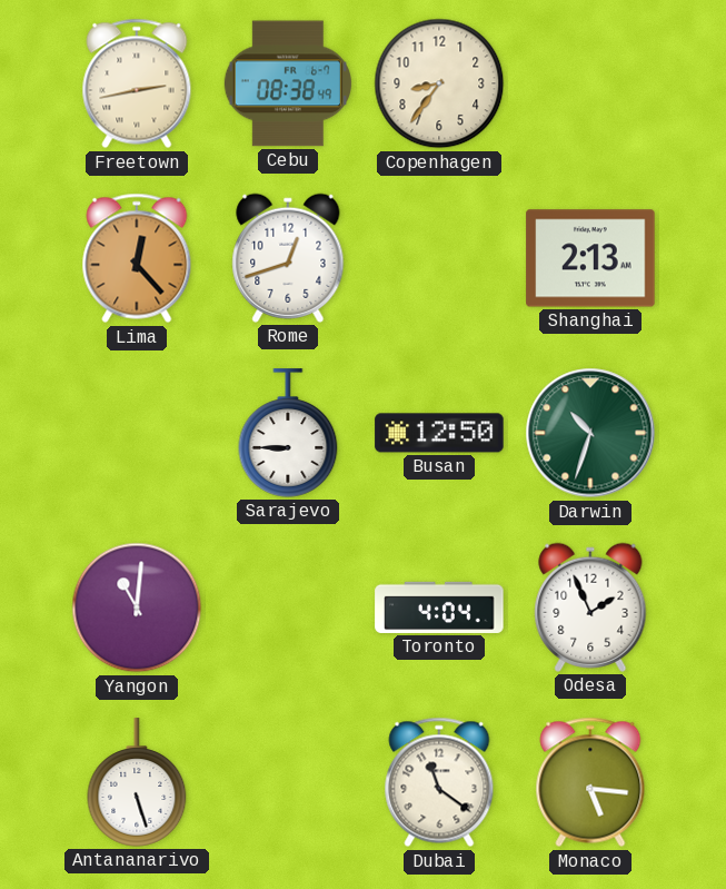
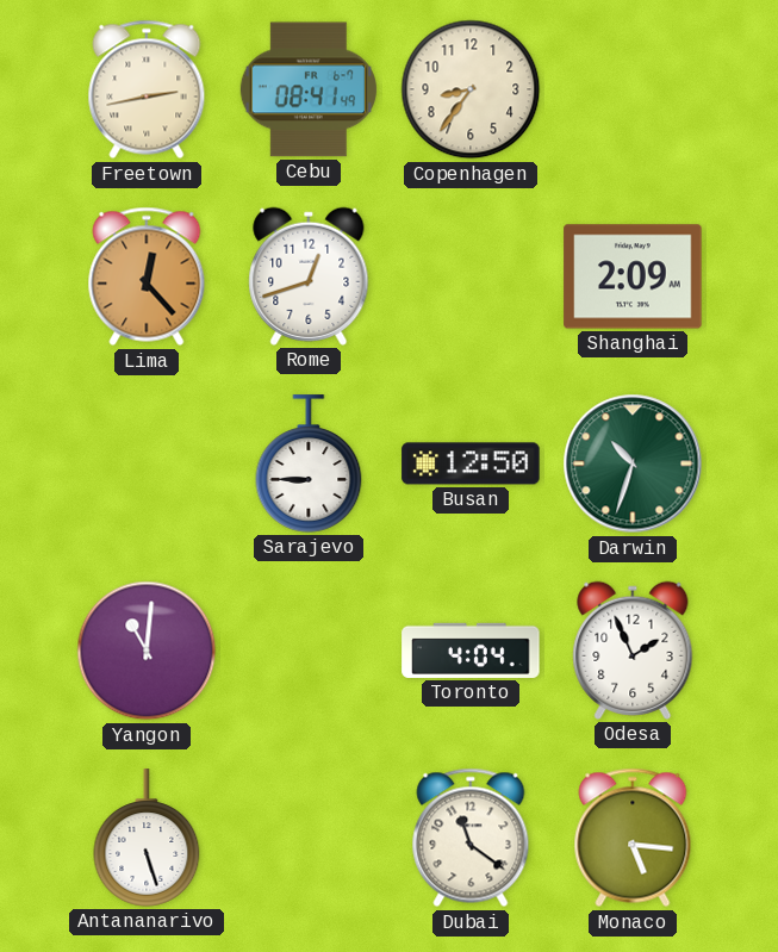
Cebu: 08:38 -> 08:41
Shanghai: 2:13 -> 2:09
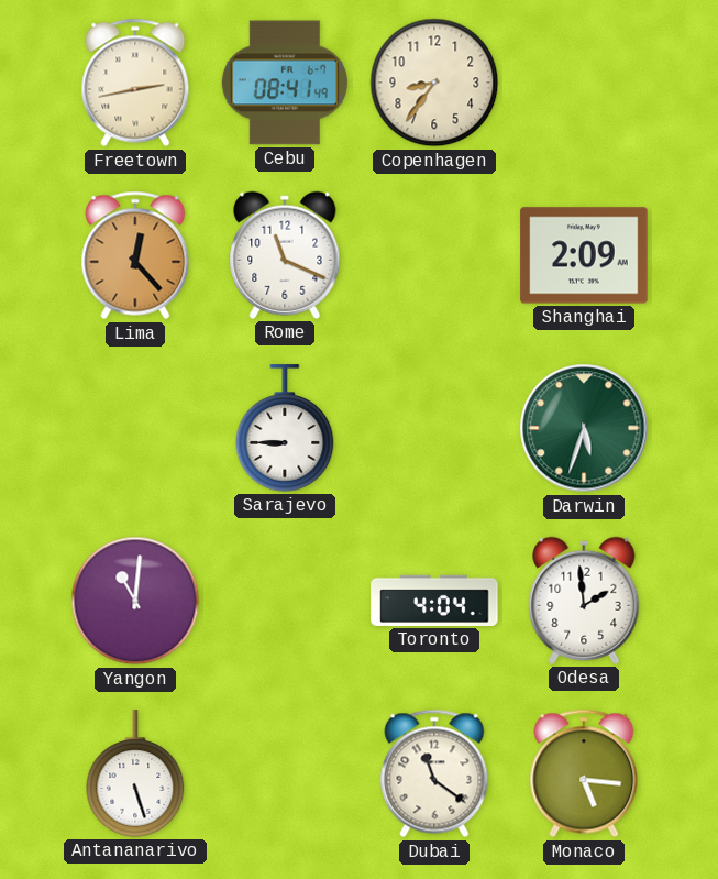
Rome: 12:42 -> 11:19
Busan: 12:50 -> none
Darwin: 10:33 -> 5:33
Odesa: 1:56 -> 1:59
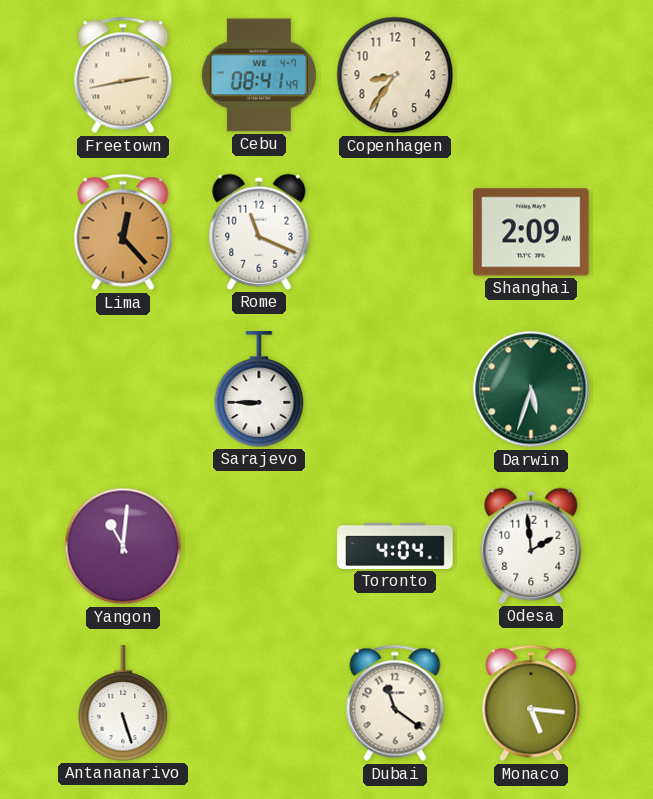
Cebu date: FR 6-7 -> WE 4-7
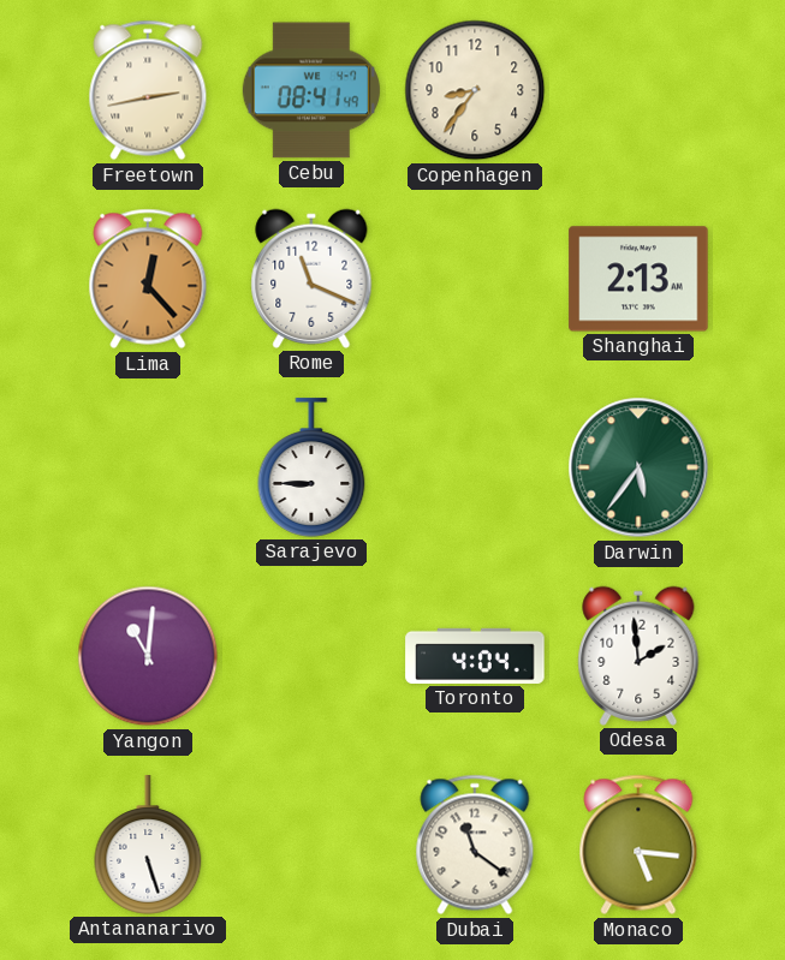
Shanghai: 2:09 -> 2:13
Darwin: 5:33 -> 5:36
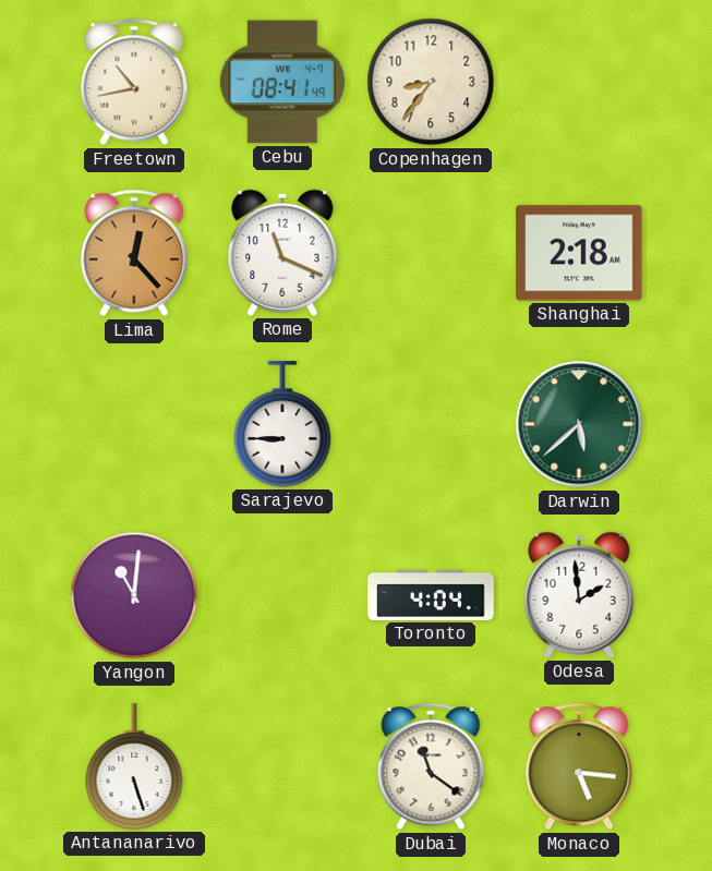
Freetown: 2:43 -> 10:43
Shanghai: 2:13 -> 2:18
Darwin: 5:36 -> 5:38
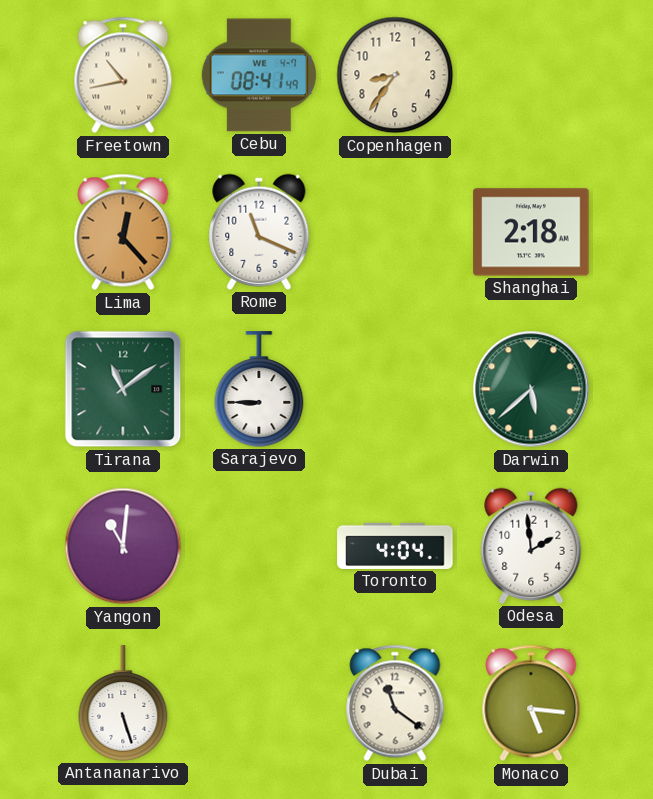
Tirana: none -> 11:09
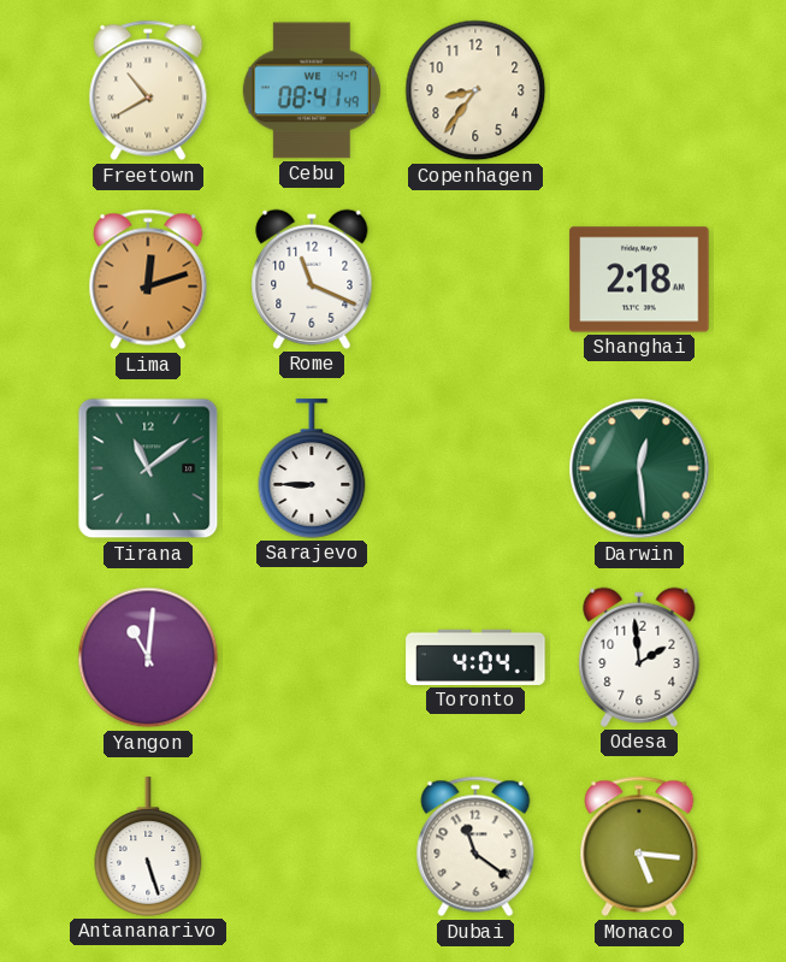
Freetown: 10:43 -> 10:40
Lima: 12:23 -> 12:12
Darwin: 5:38 -> 12:29
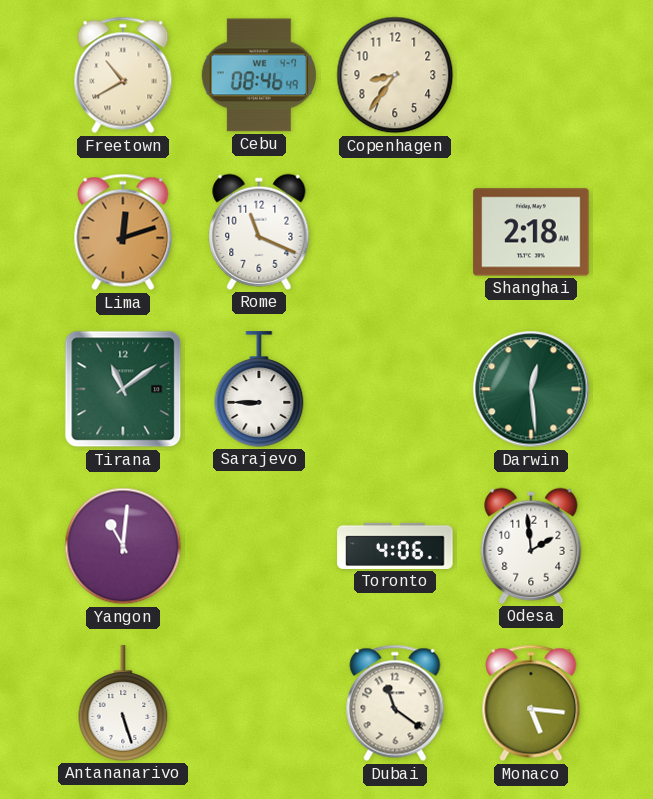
Cebu: 08:41 -> 08:46
Toronto: 4:04 -> 4:06
